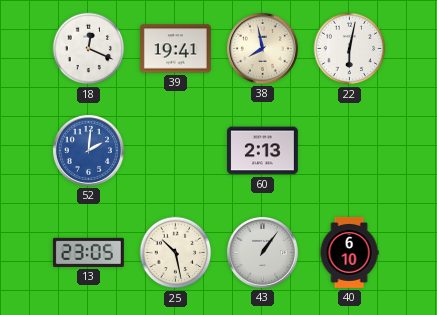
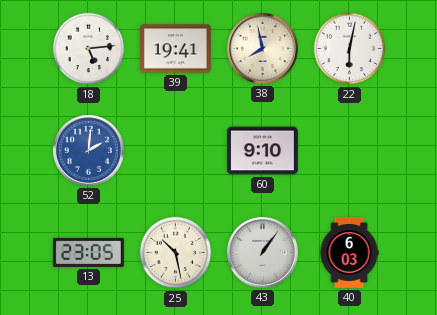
18: 12:19 -> 5:14
60: 2:13 -> 9:10
40: 6:10 -> 6:03
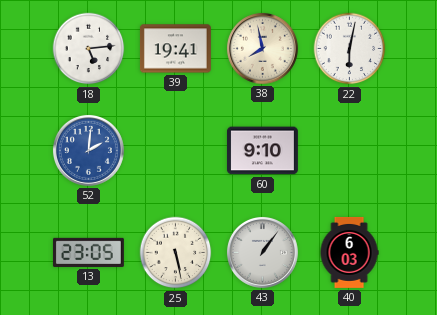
25: 10:28 -> 5:28
